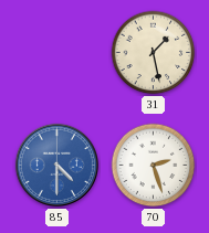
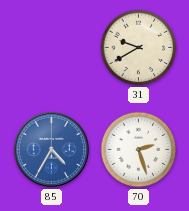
31: 1:28 -> 9:40
85: 4:30 -> 4:35
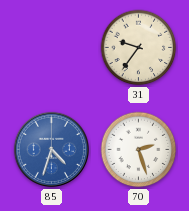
31: 9:40 -> 9:36
85: 4:35 -> 4:33
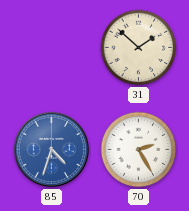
31: 9:36 -> 1:52
70: 2:27 -> 2:25
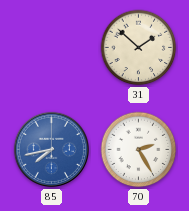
85: 4:33 -> 7:43
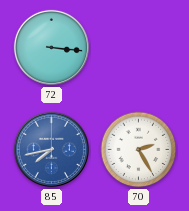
72: none -> 3:16
31: 1:52 -> none
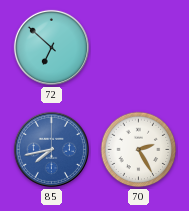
72: 3:16 -> 6:52
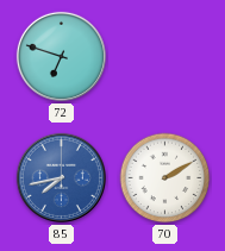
72: 6:52 -> 6:48
70: 2:25 -> 2:10
